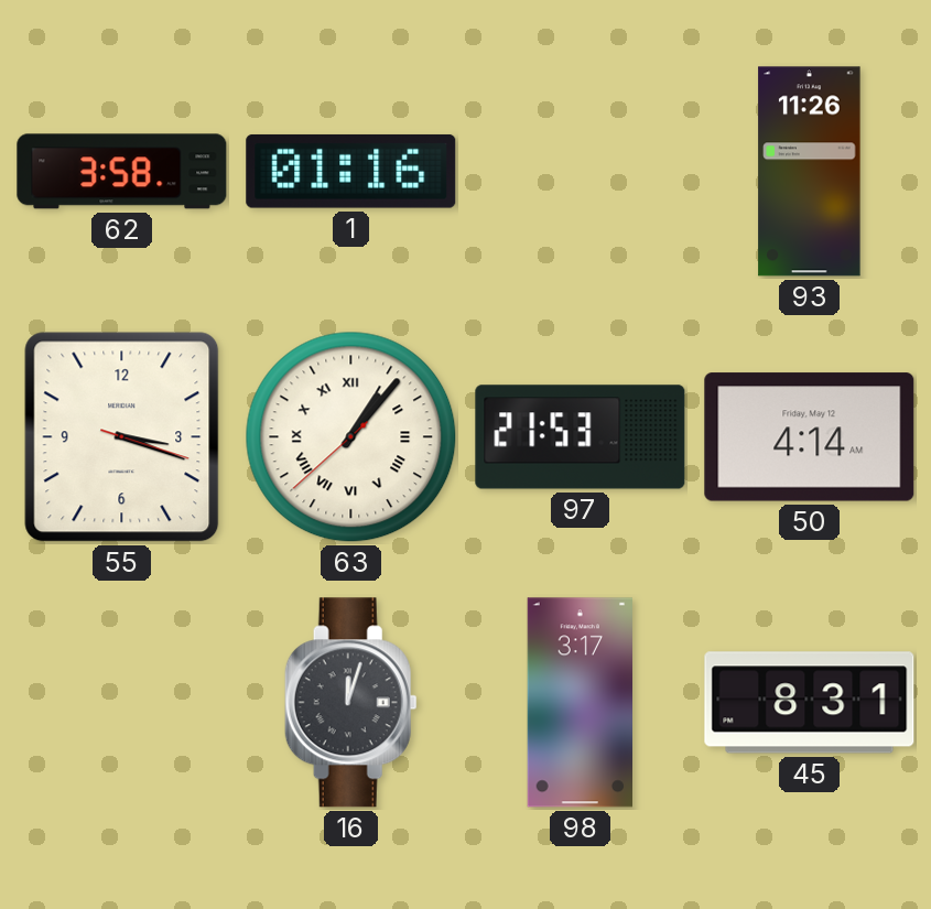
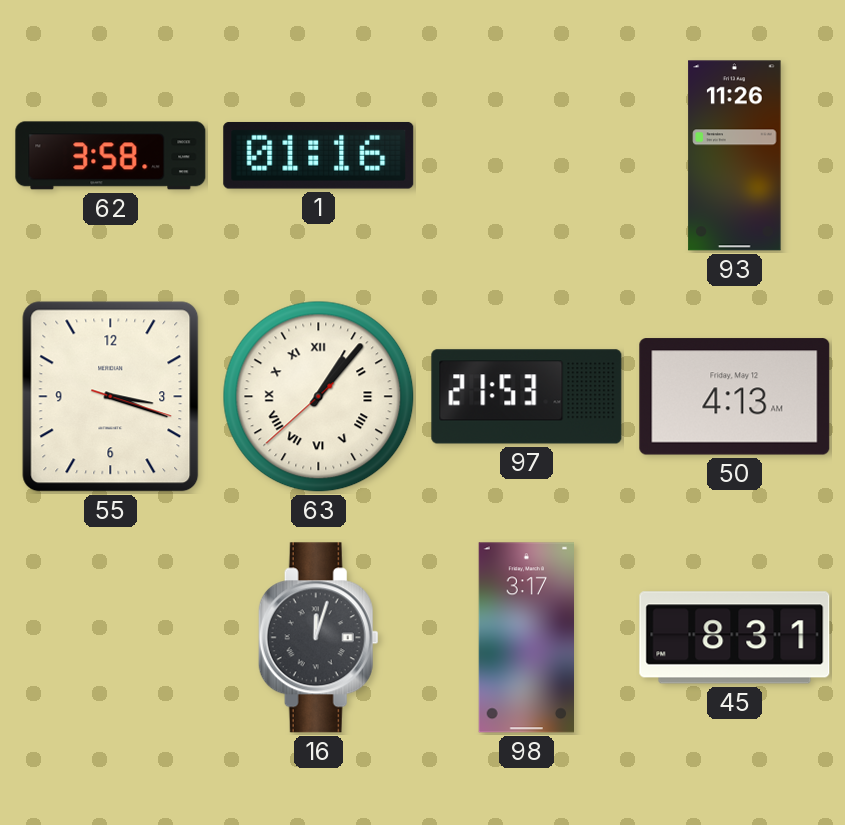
50: 4:14 -> 4:13
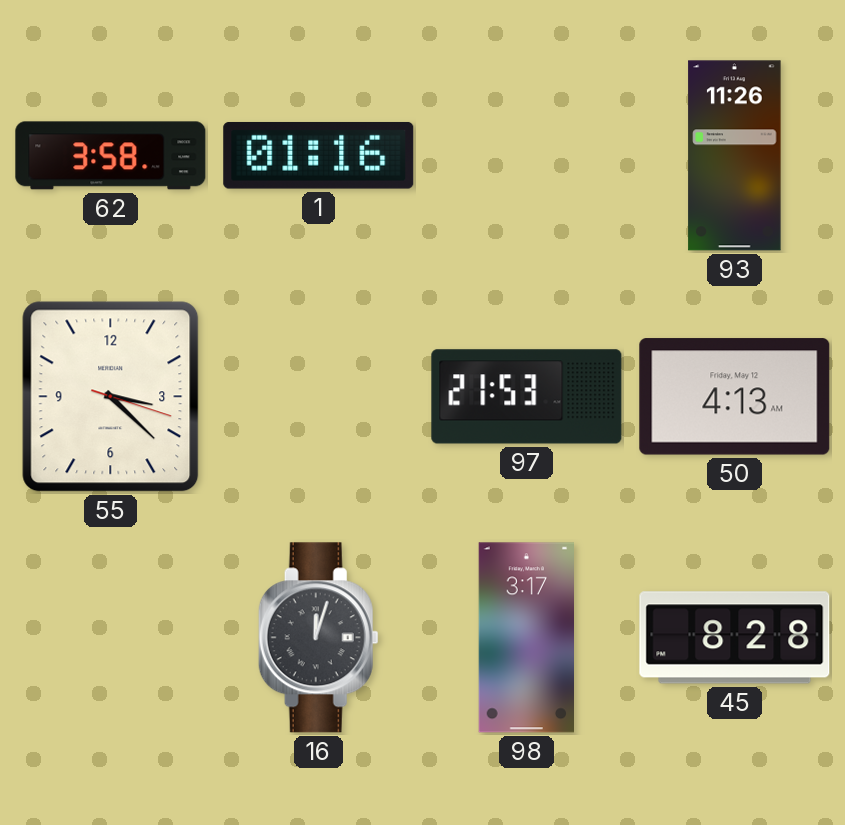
55: 3:18 -> 3:22
63: 1:06 -> none
45: 8:31 -> 8:28
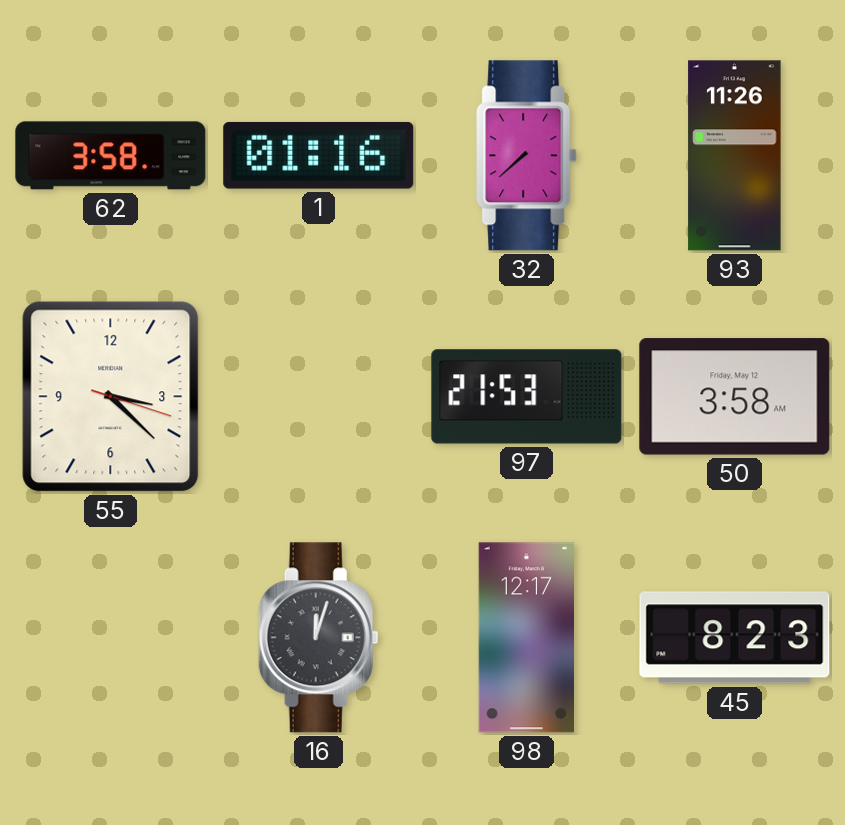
32: none -> 7:38
50: 4:13 -> 3:58
98: 3:17 -> 12:17
45: 8:28 -> 8:23
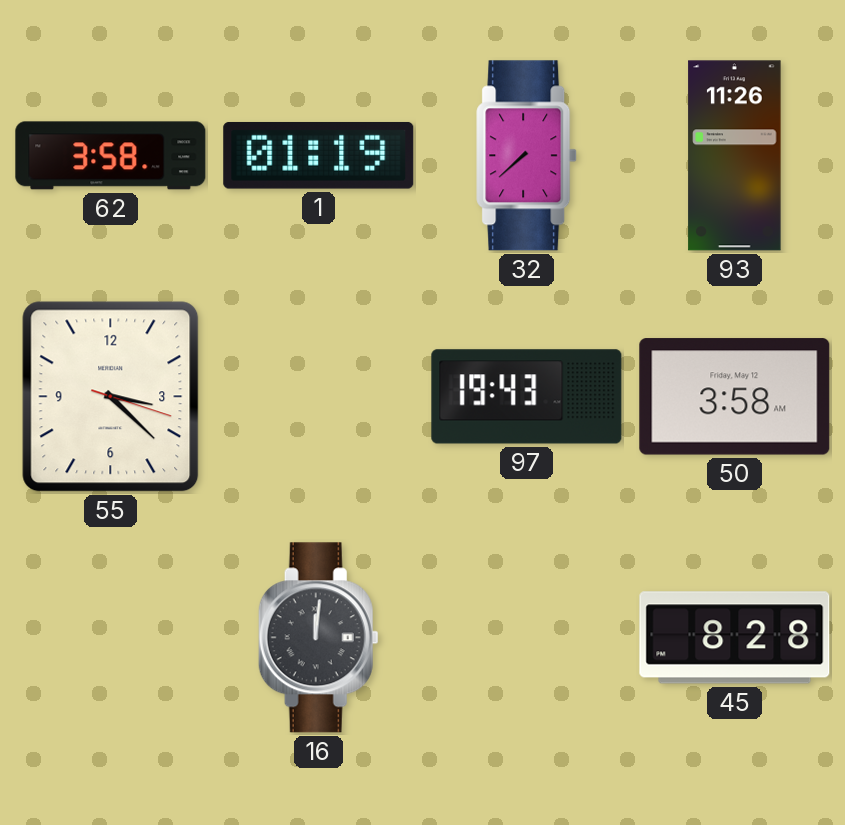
1: 01:16 -> 01:19
97: 21:53 -> 19:43
16: 12:03 -> 12:01
98: 12:17 -> none
45: 8:23 -> 8:28
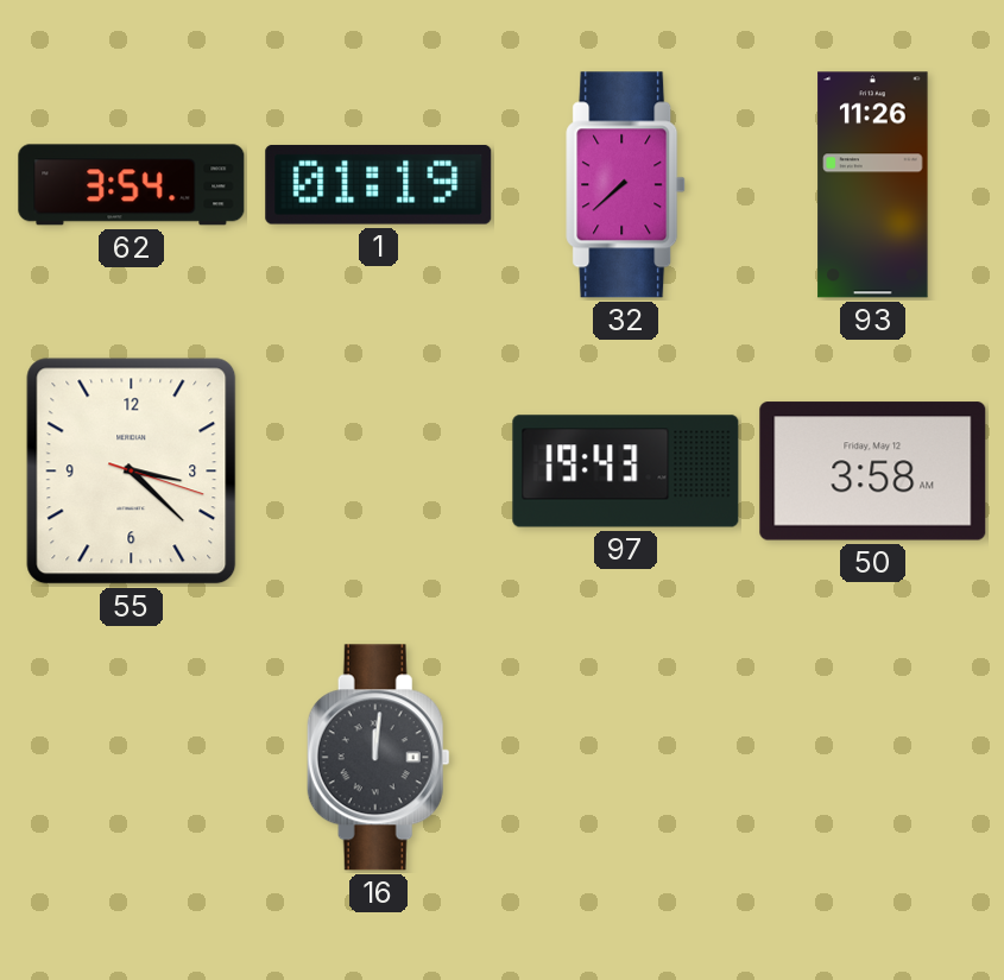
62: 3:58 -> 3:54
45: 8:28 -> none
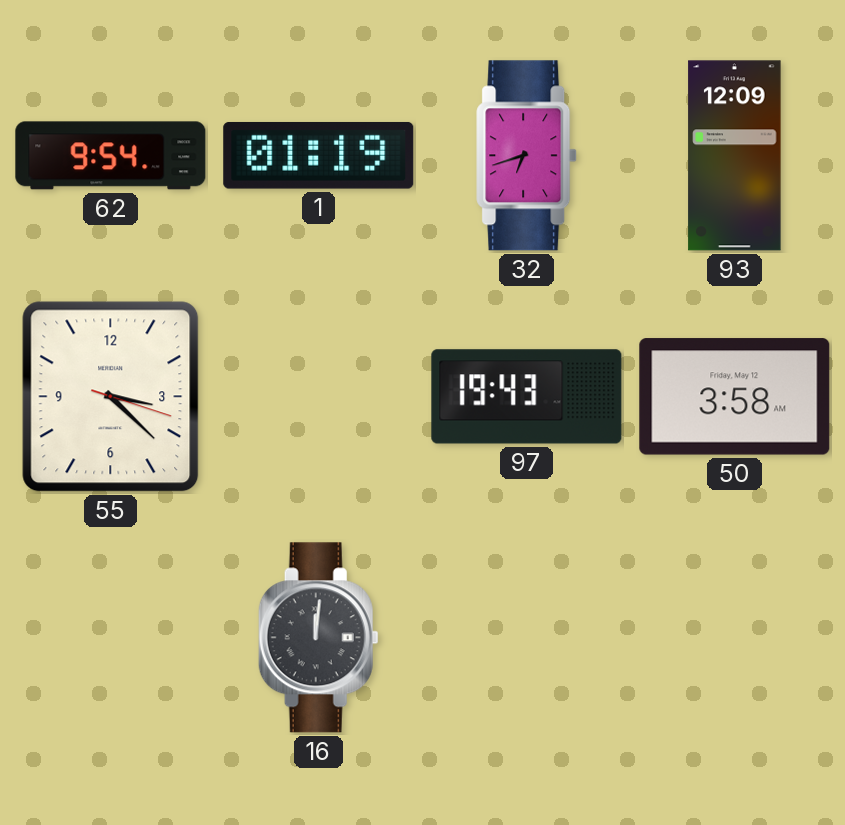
62: 3:54 -> 9:54
32: 7:38 -> 6:42
93: 11:26 -> 12:09
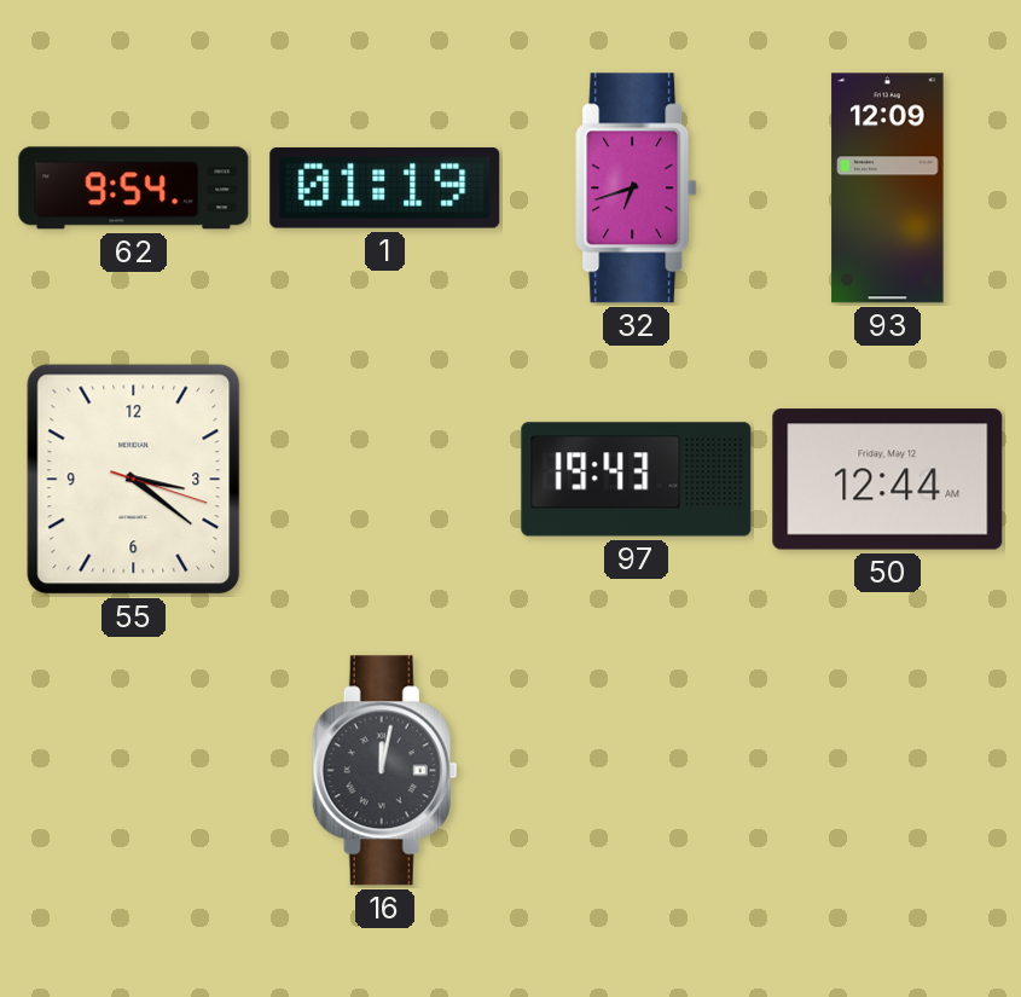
55: 3:22 -> 3:21
50: 3:58 -> 12:44
16: 12:01 -> 12:02
